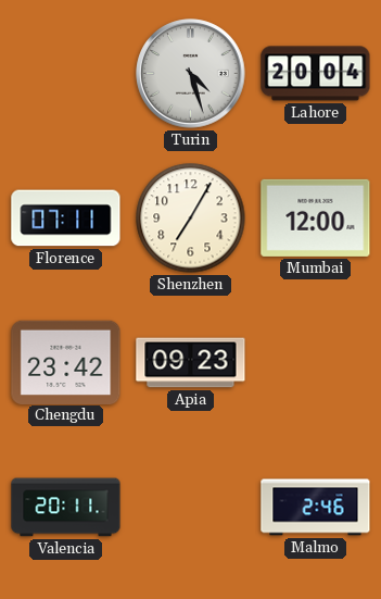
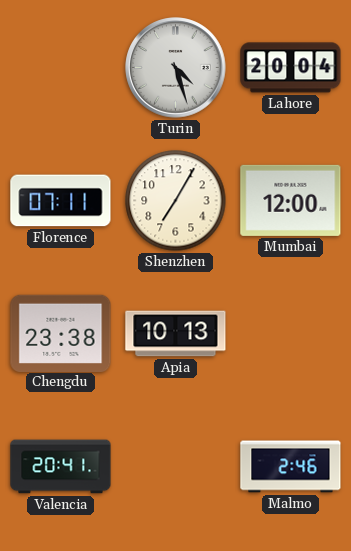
Chengdu: 23:42 -> 23:38
Apia: 09:23 -> 10:13
Valencia: 20:11 -> 20:41
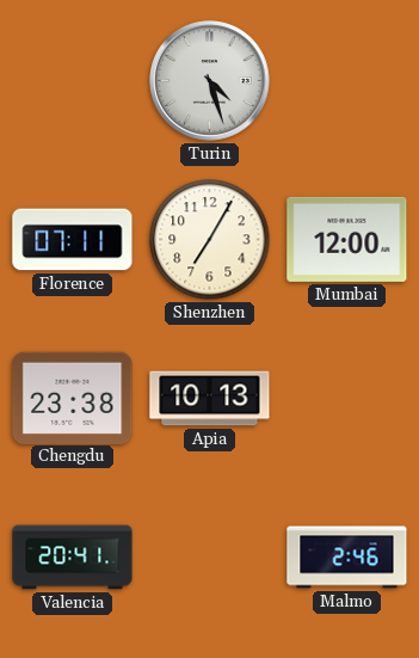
Lahore: 20:04 -> none
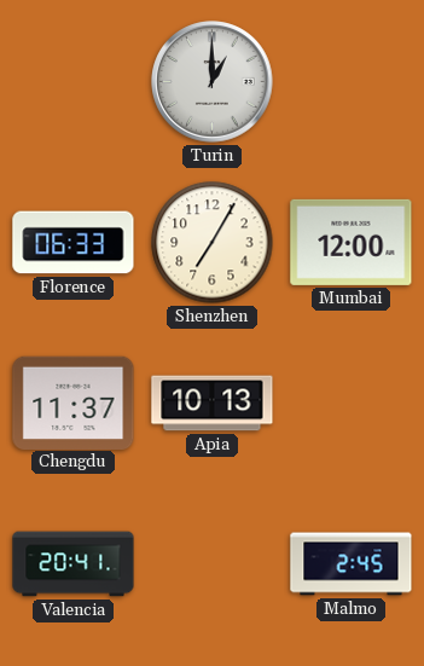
Turin: 4:27 -> 1:00
Florence: 07:11 -> 06:33
Chengdu: 23:38 -> 11:37
Malmo: 2:46 -> 2:45
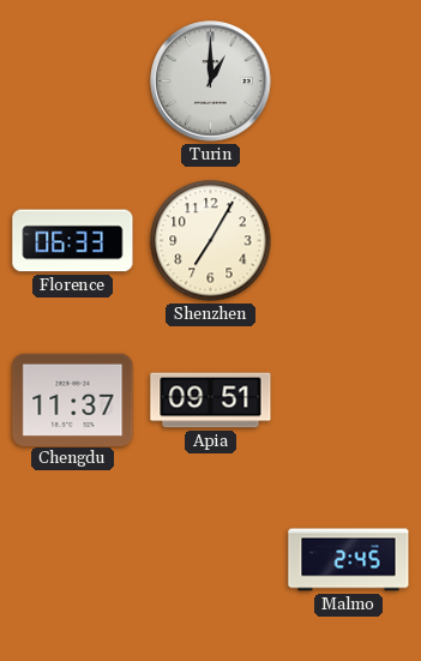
Mumbai: 12:00 -> none
Apia: 10:13 -> 09:51
Valencia: 20:41 -> none
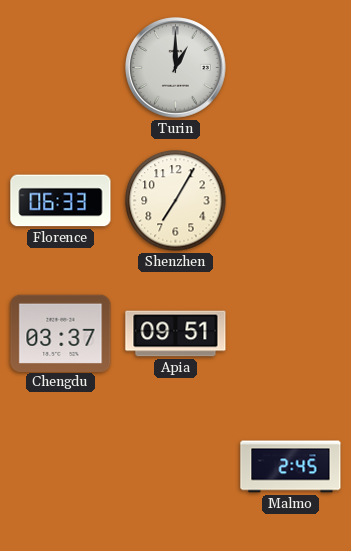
Chengdu: 11:37 -> 03:37
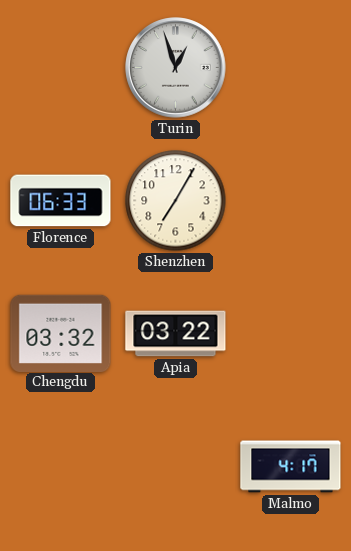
Turin: 1:00 -> 12:57
Chengdu: 03:37 -> 03:32
Apia: 09:51 -> 03:22
Malmo: 2:45 -> 4:17
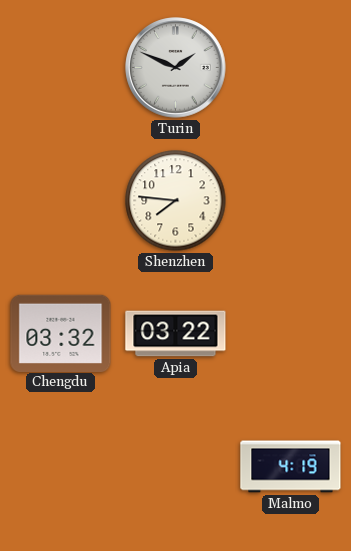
Turin: 12:57 -> 1:49
Florence: 06:33 -> none
Shenzhen: 7:05 -> 7:46
Malmo: 4:17 -> 4:19
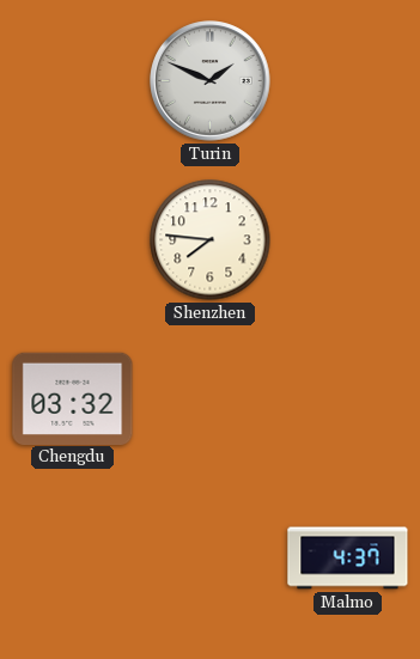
Apia: 03:22 -> none
Malmo: 4:19 -> 4:37
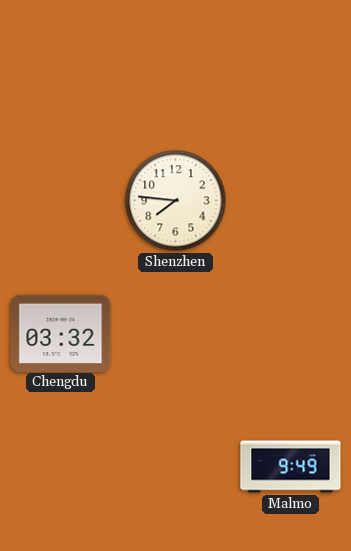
Turin: 1:49 -> none
Malmo: 4:37 -> 9:49
